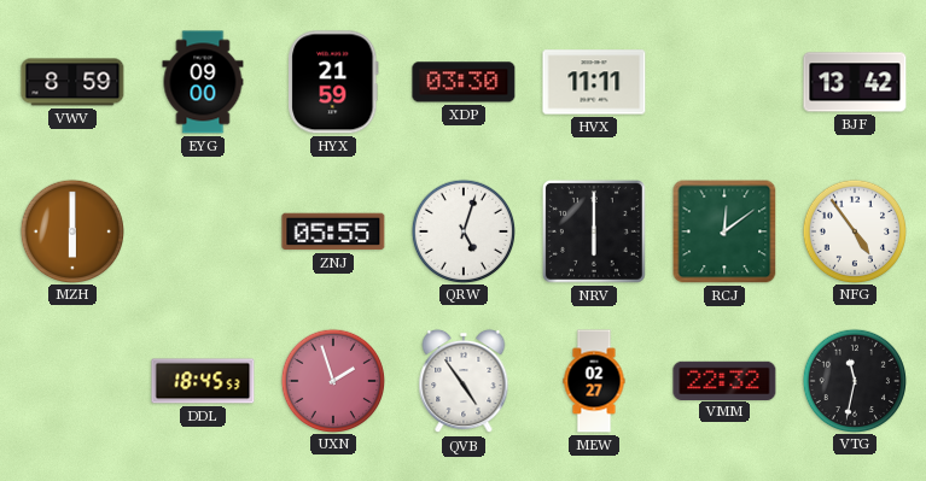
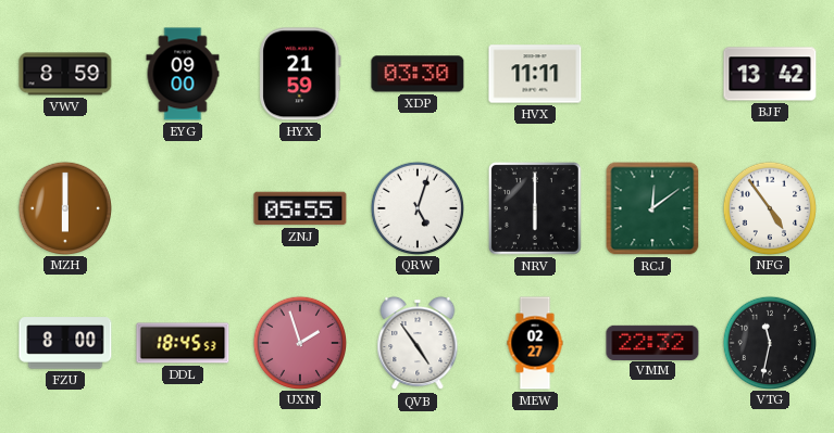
FZU: none -> 8:00
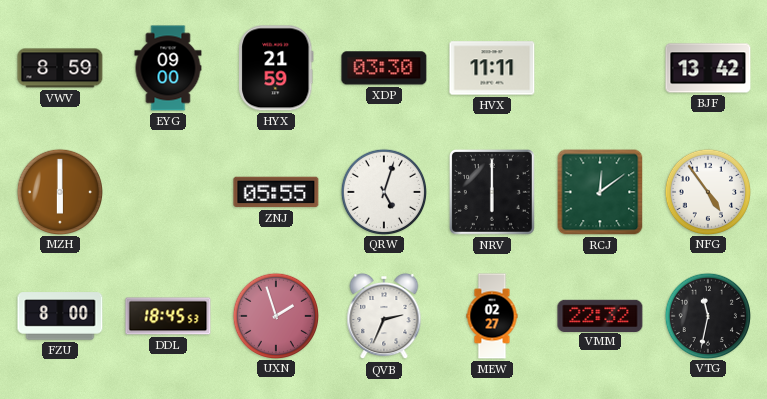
QVB: 4:54 -> 2:34
